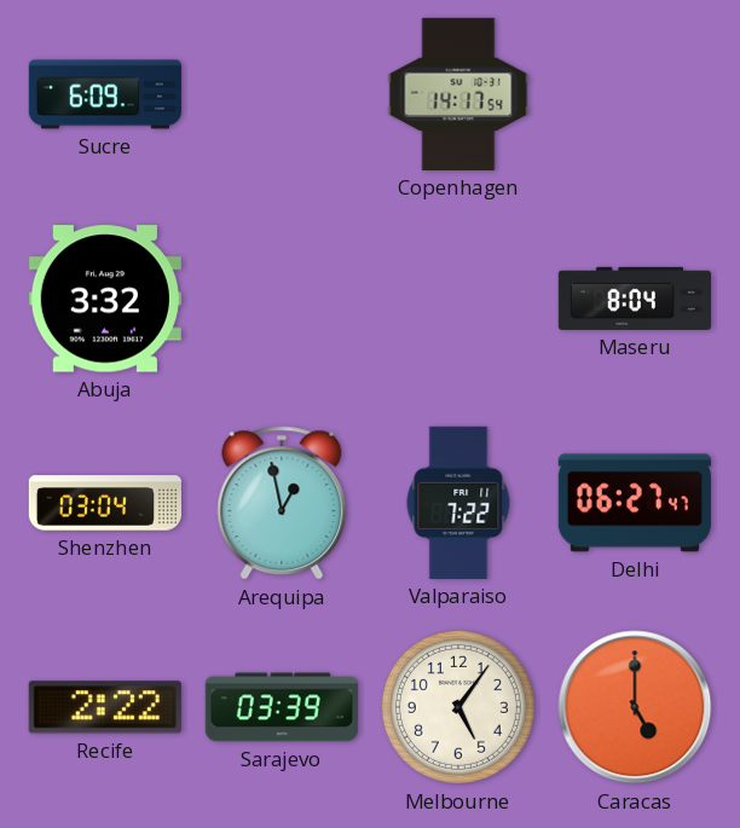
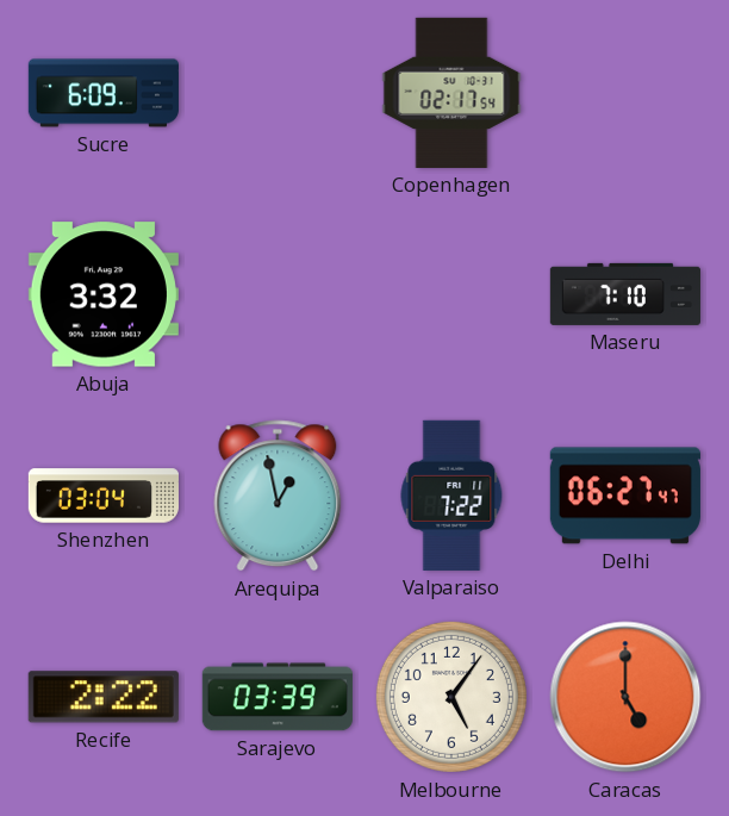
Copenhagen: 14:17 -> 02:17
Maseru: 8:04 -> 7:10
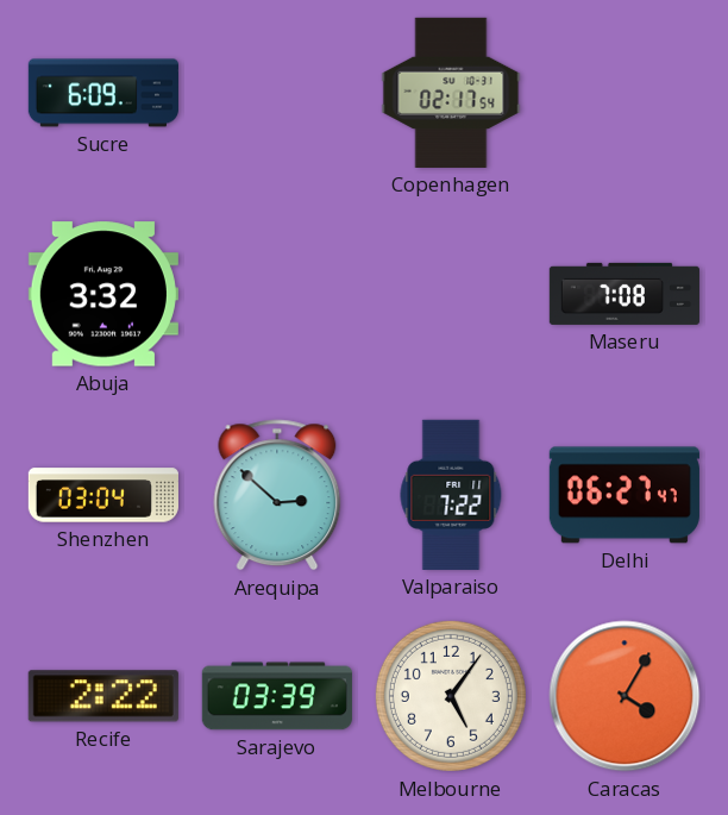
Maseru: 7:10 -> 7:08
Arequipa: 12:58 -> 2:52
Caracas: 5:00 -> 4:05
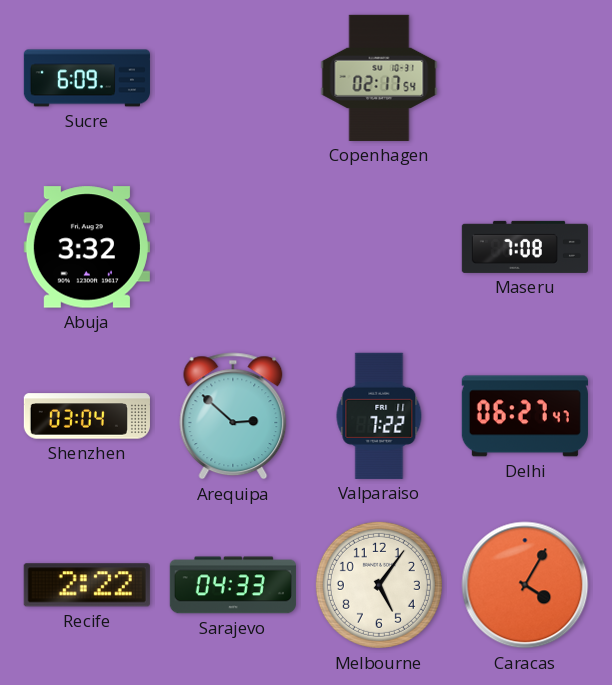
Sarajevo: 03:39 -> 04:33
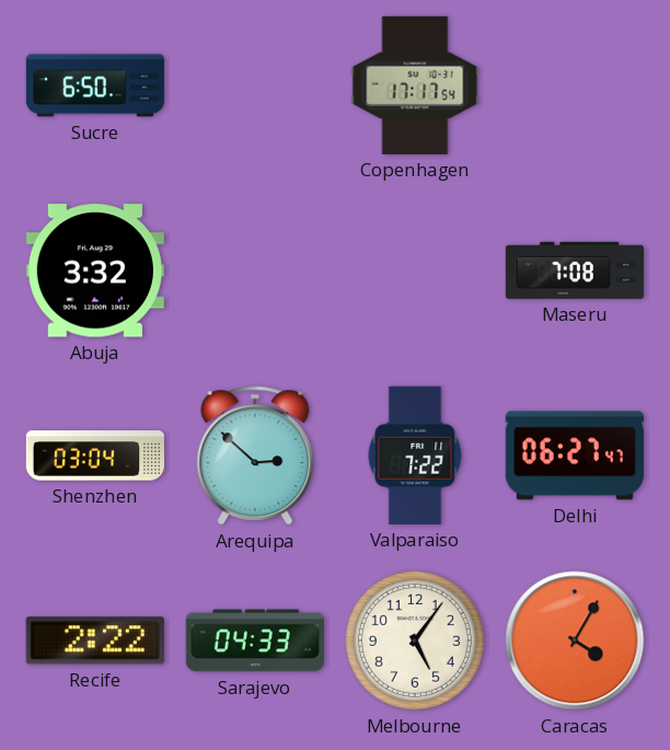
Sucre: 6:09 -> 6:50
Copenhagen: 02:17 -> 17:17
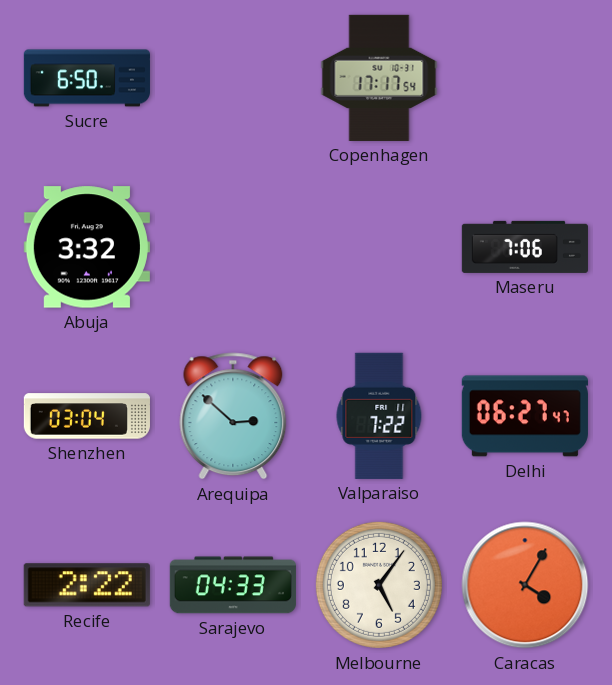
Maseru: 7:08 -> 7:06
